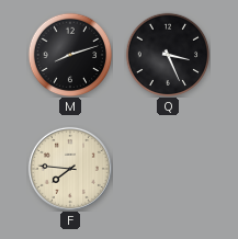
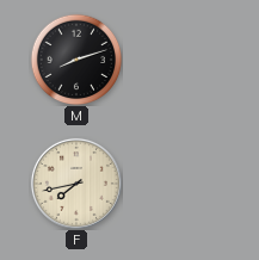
Q: 3:26 -> none
F: 7:46 -> 7:43
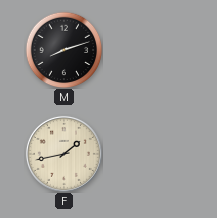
F: 7:43 -> 1:43
